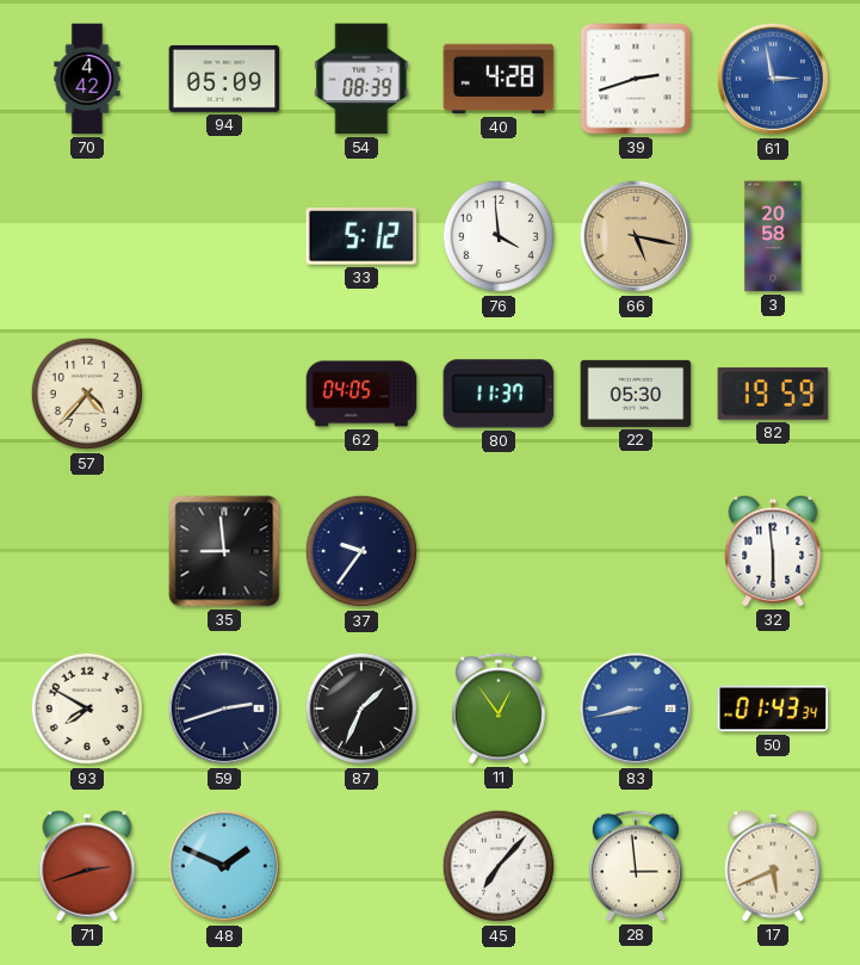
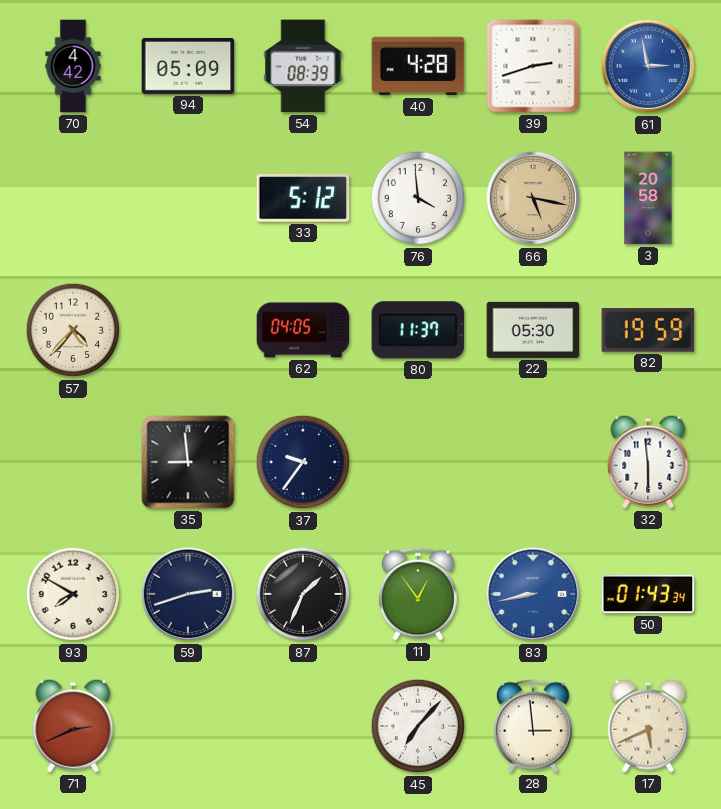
71: 2:42 -> 2:41
48: 1:49 -> none
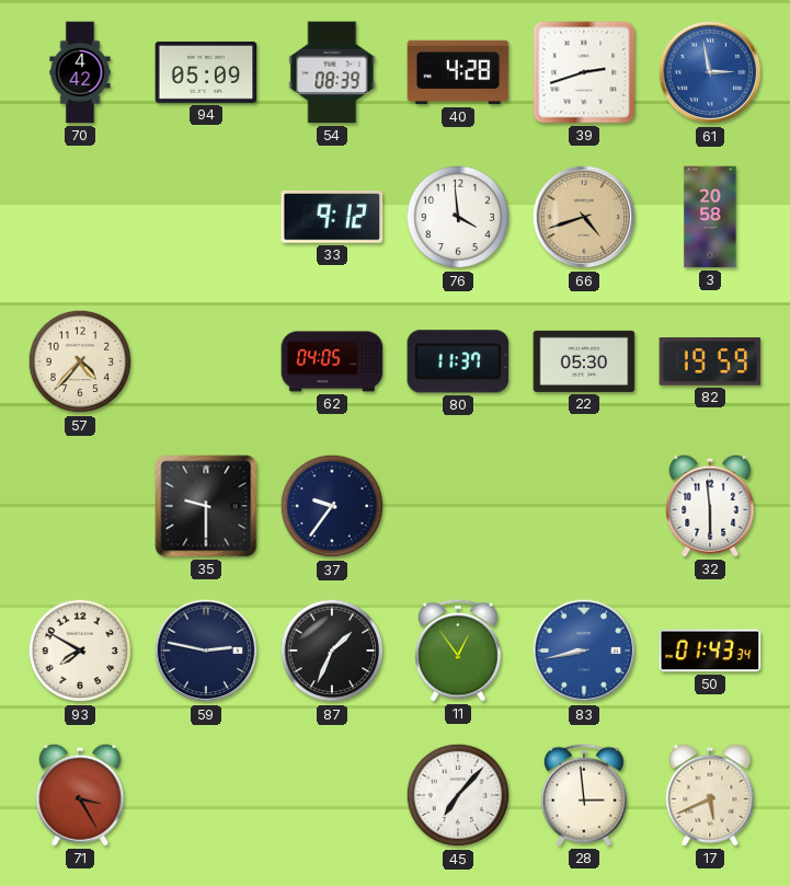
33: 5:12 -> 9:12
66: 5:17 -> 4:42
35: 8:59 -> 9:30
59: 2:42 -> 2:47
71: 2:41 -> 3:25
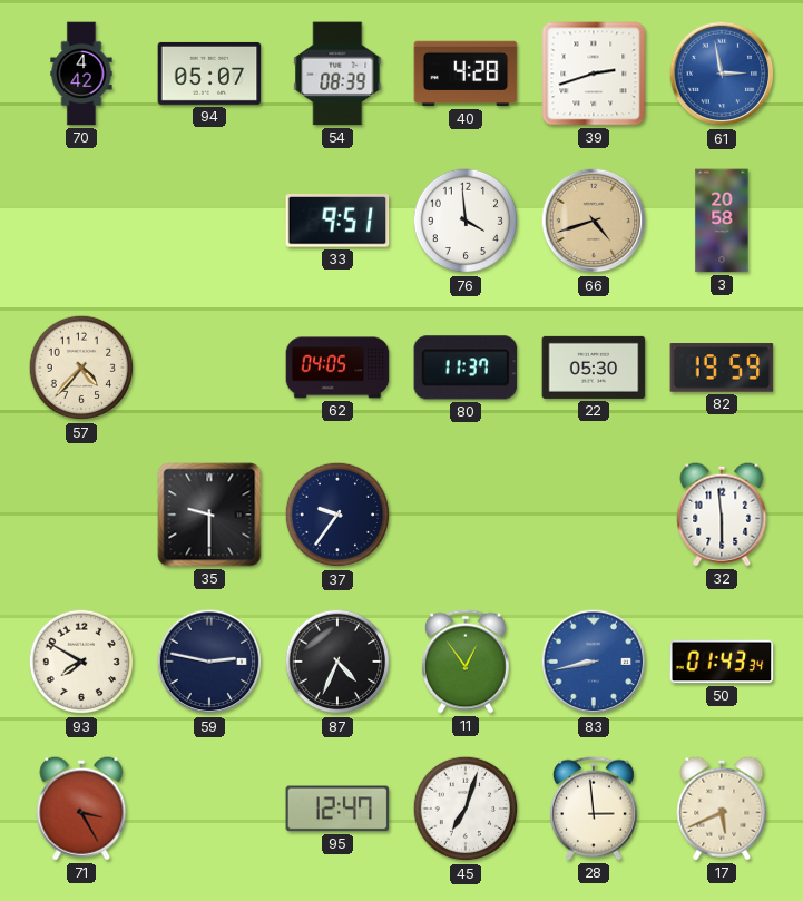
94: 05:09 -> 05:07
33: 9:12 -> 9:51
87: 1:34 -> 4:34
95: none -> 12:47
45: 7:07 -> 7:03
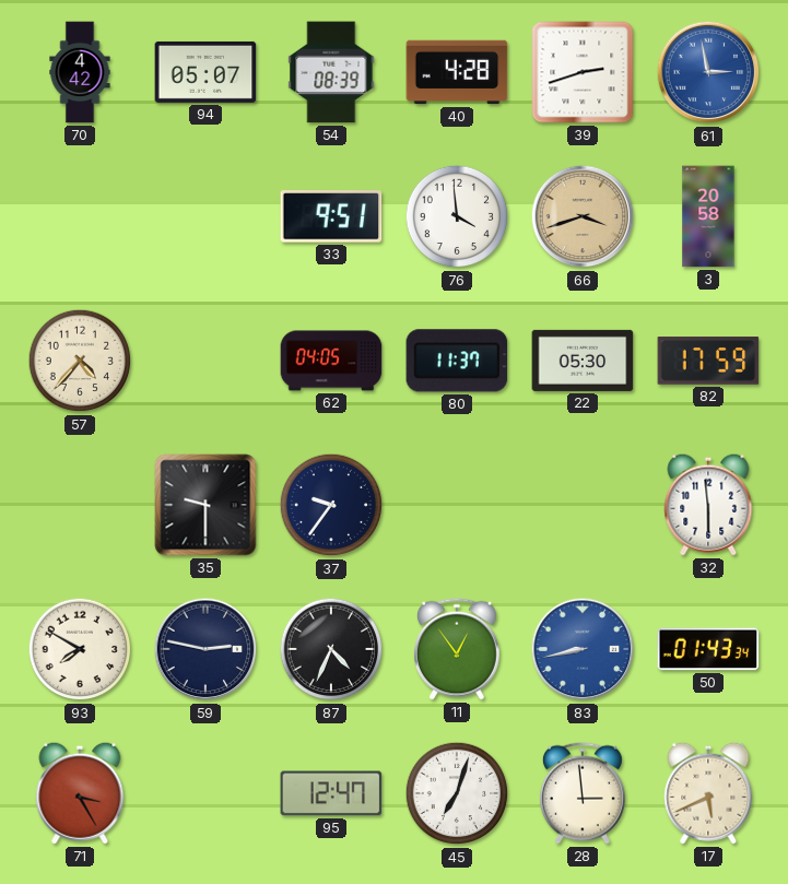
66: 4:42 -> 3:42
82: 19:59 -> 17:59
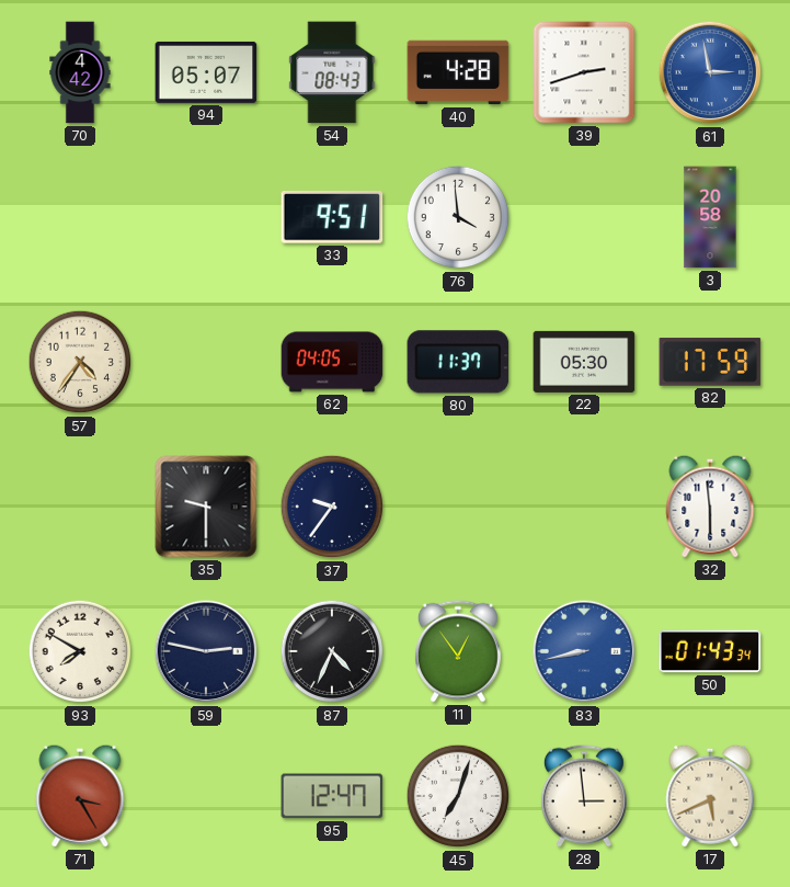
54: 08:39 -> 08:43
66: 3:42 -> none
57: 4:37 -> 4:36
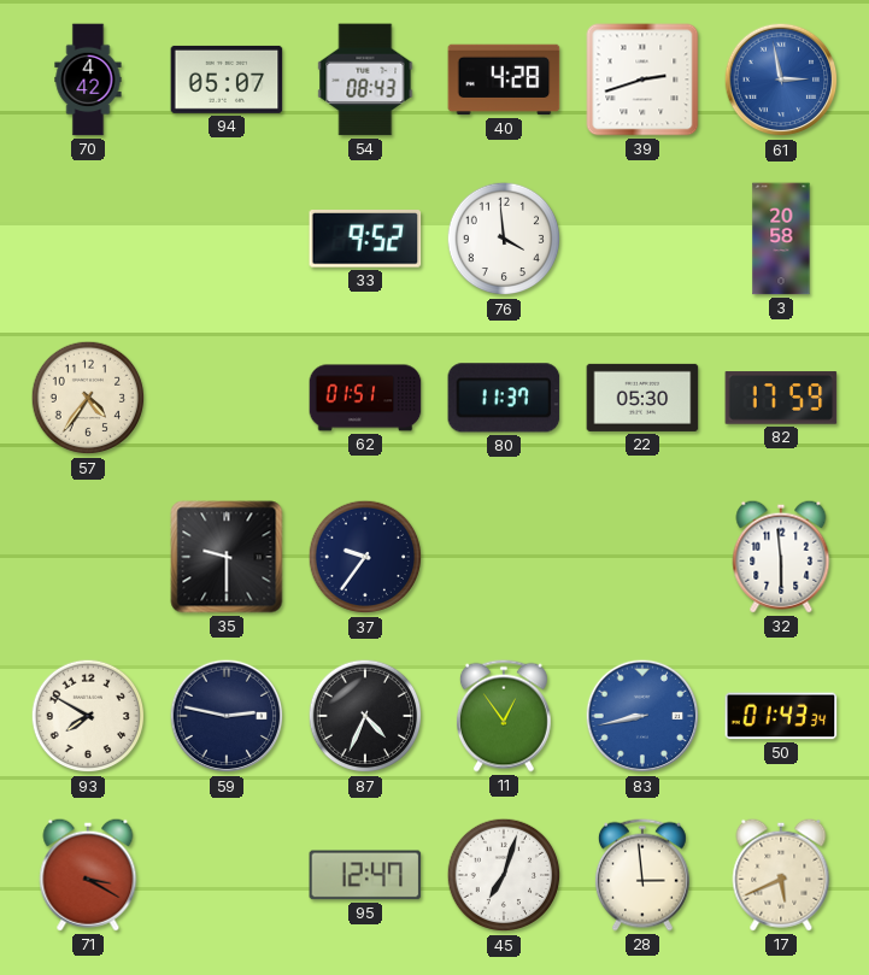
33: 9:51 -> 9:52
62: 04:05 -> 01:51
71: 3:25 -> 3:20
